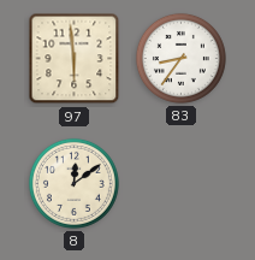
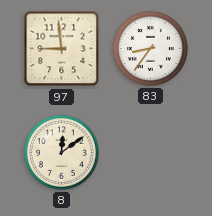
97: 5:59 -> 8:59
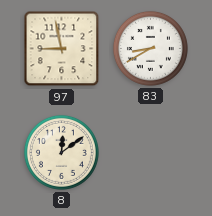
97: 8:59 -> 8:58
83: 8:36 -> 8:40
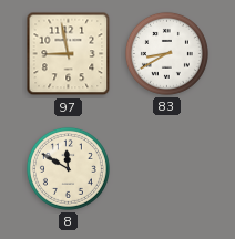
8: 12:09 -> 11:50
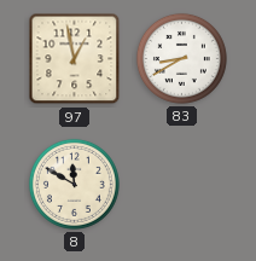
97: 8:58 -> 12:58
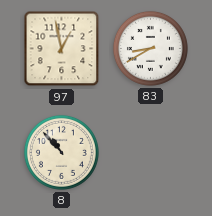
8: 11:50 -> 10:53
